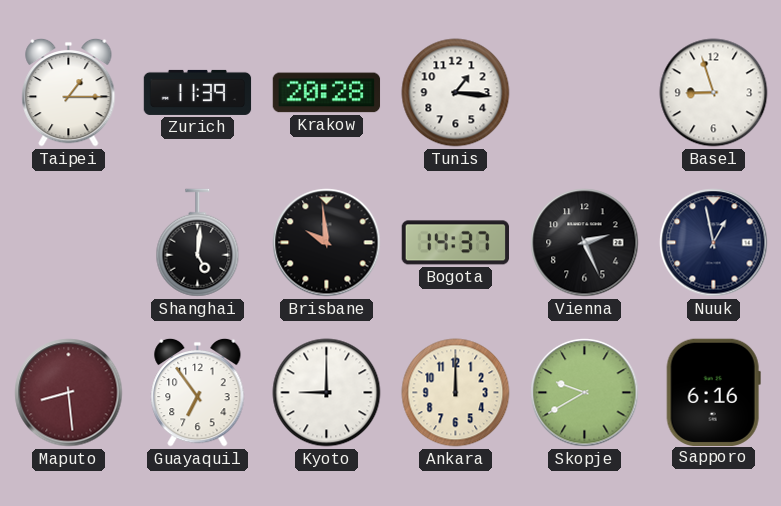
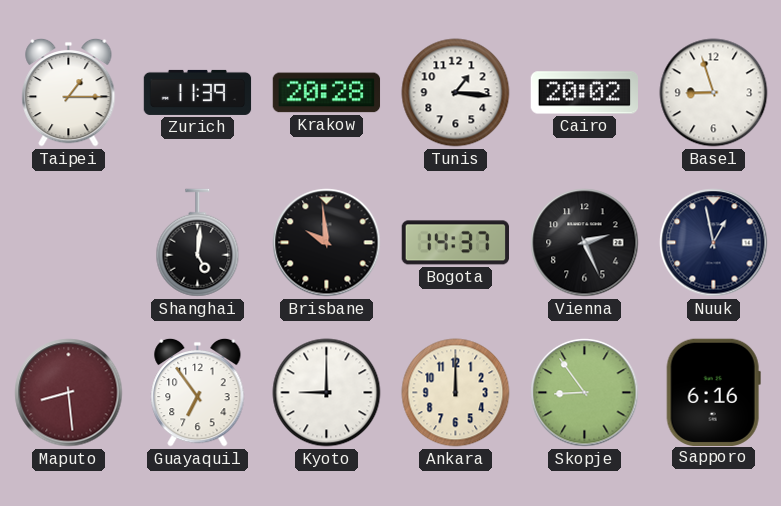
Cairo: none -> 20:02
Skopje: 9:40 -> 8:54
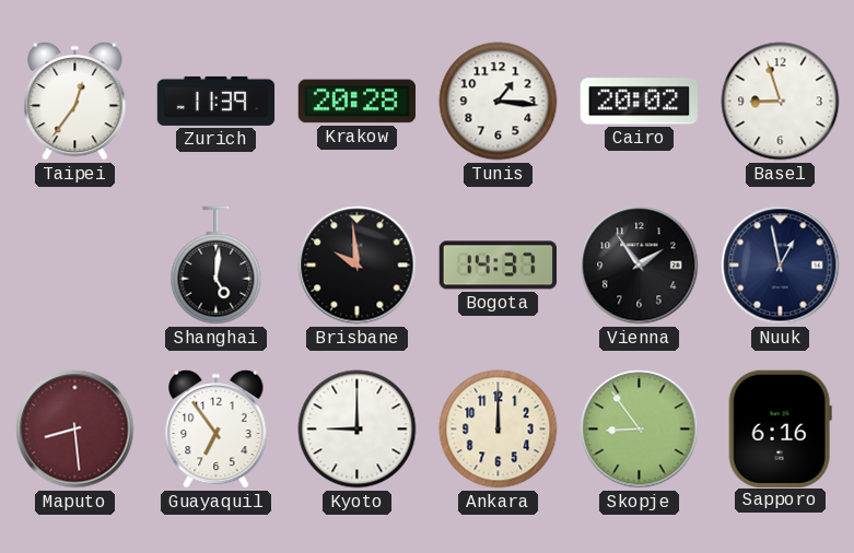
Taipei: 1:15 -> 12:36
Vienna: 2:26 -> 1:54
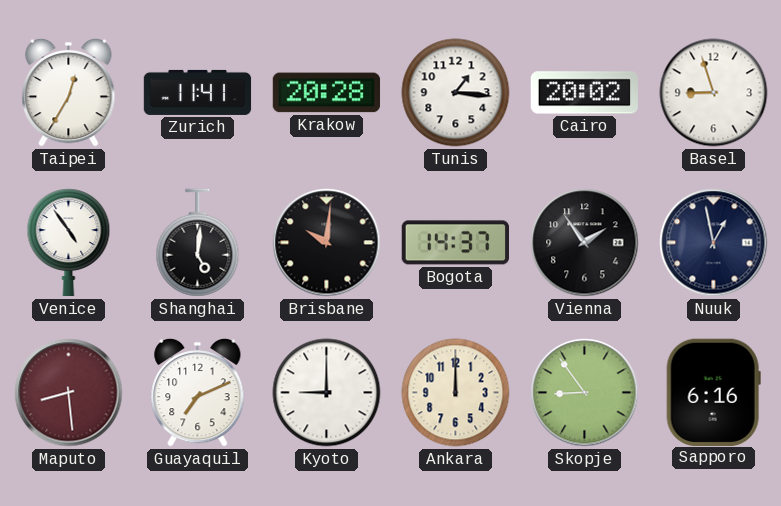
Taipei: 12:36 -> 12:35
Zurich: 11:39 -> 11:41
Venice: none -> 4:54
Brisbane: 9:59 -> 10:01
Guayaquil: 6:54 -> 7:11
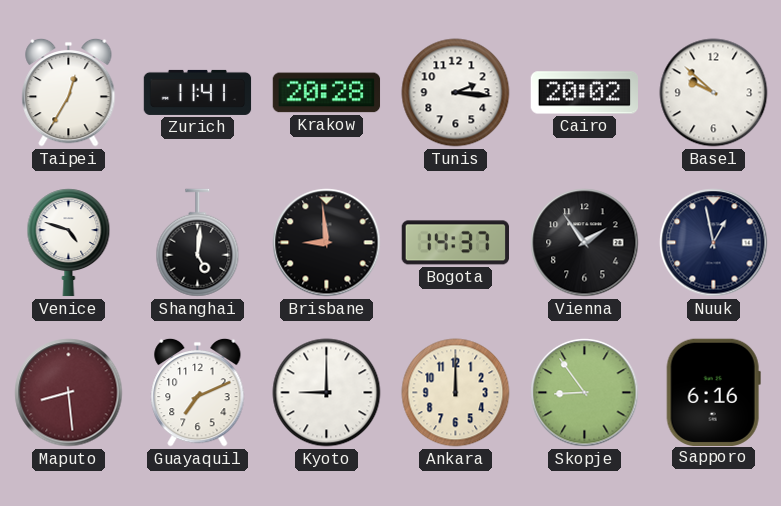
Tunis: 1:16 -> 2:16
Basel: 8:57 -> 9:52
Venice: 4:54 -> 4:48
Brisbane: 10:01 -> 8:59
